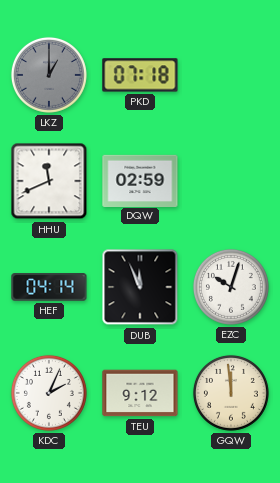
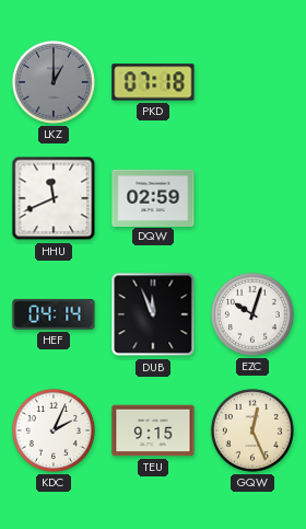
TEU: 9:12 -> 9:15
GQW: 11:59 -> 12:26
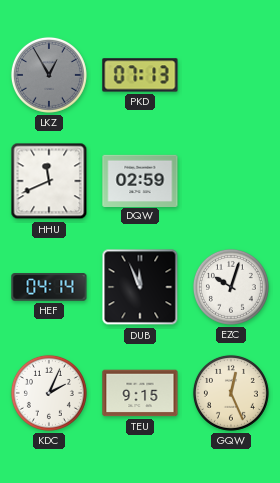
LKZ: 1:00 -> 12:55
PKD: 07:18 -> 07:13
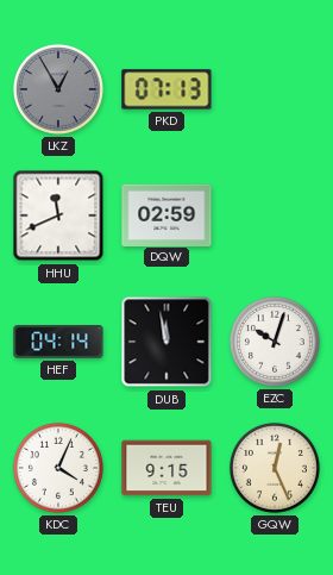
DUB: 11:56 -> 11:58
KDC: 2:04 -> 4:04
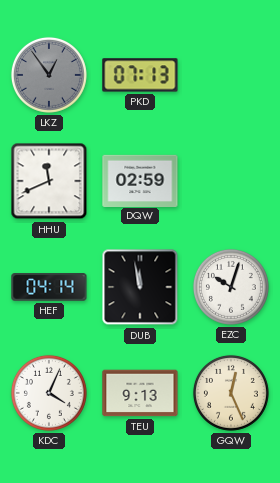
LKZ: 12:55 -> 12:54
TEU: 9:15 -> 9:13
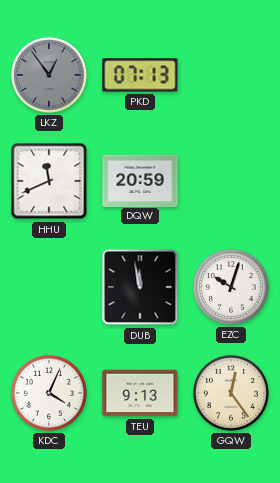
DQW: 02:59 -> 20:59
HEF: 04:14 -> none
GQW: 12:26 -> 12:24
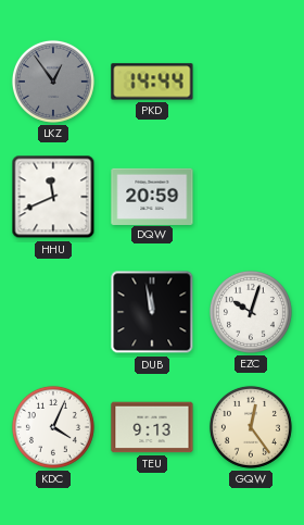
PKD: 07:13 -> 14:44
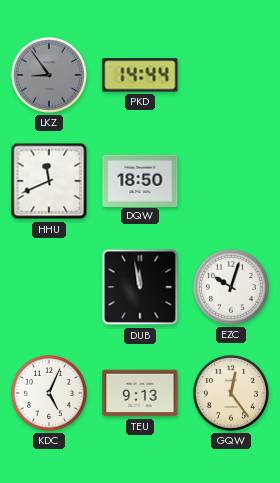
LKZ: 12:54 -> 8:54
DQW: 20:59 -> 18:50
KDC: 4:04 -> 5:04
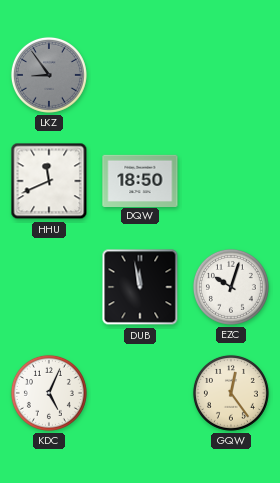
PKD: 14:44 -> none
TEU: 9:13 -> none
